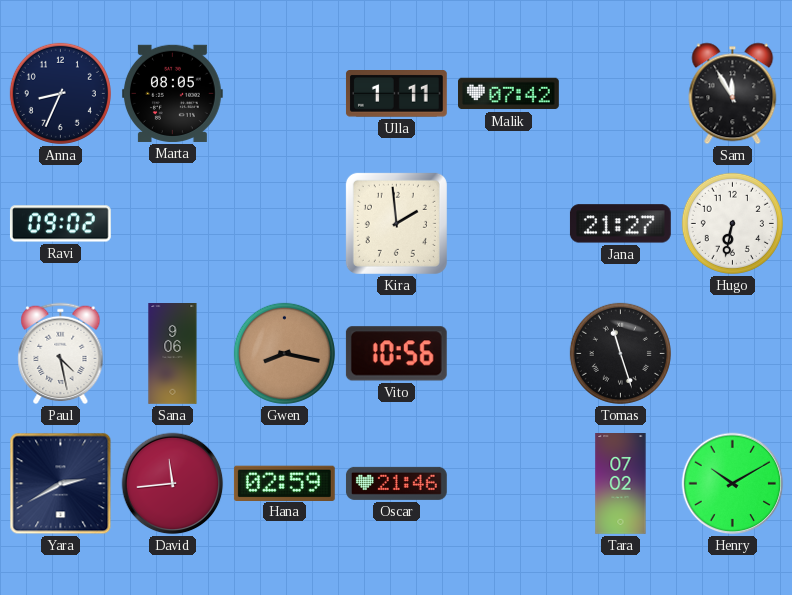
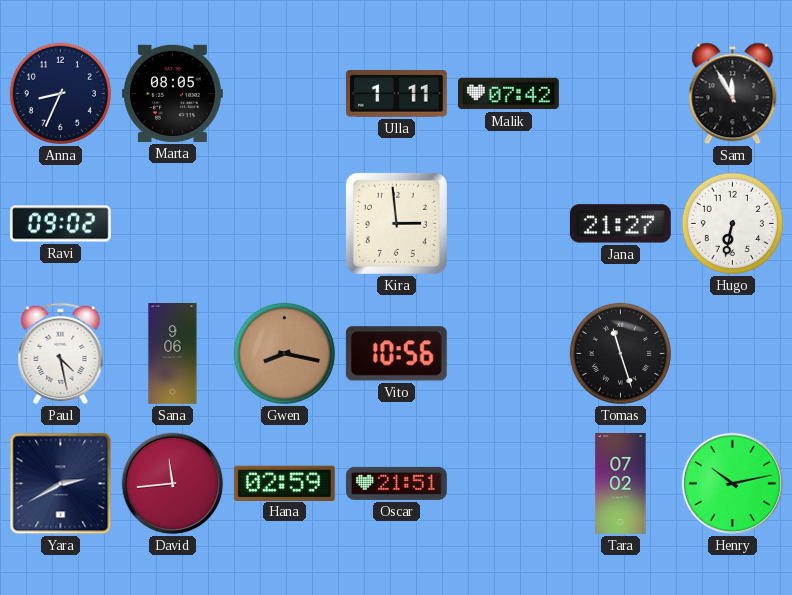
Kira: 1:59 -> 2:59
Oscar: 21:46 -> 21:51
Henry: 10:10 -> 10:13
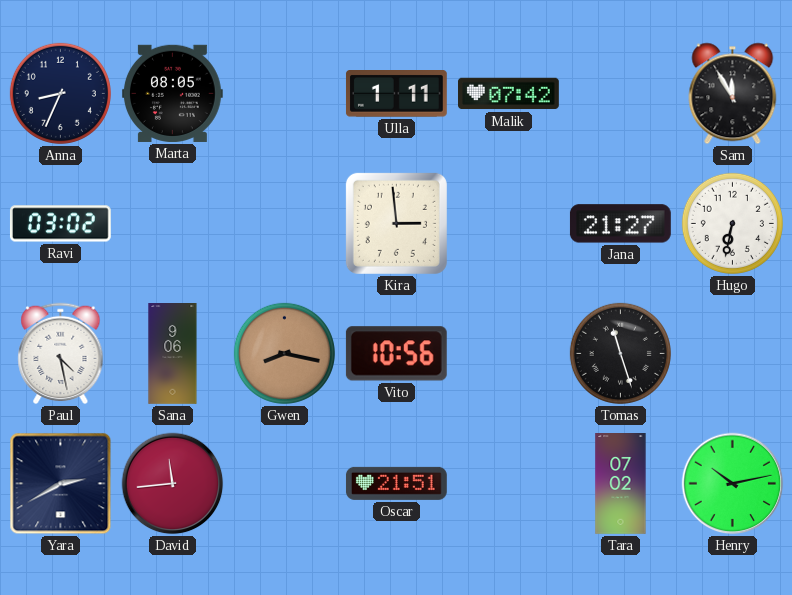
Ravi: 09:02 -> 03:02
Hana: 02:59 -> none
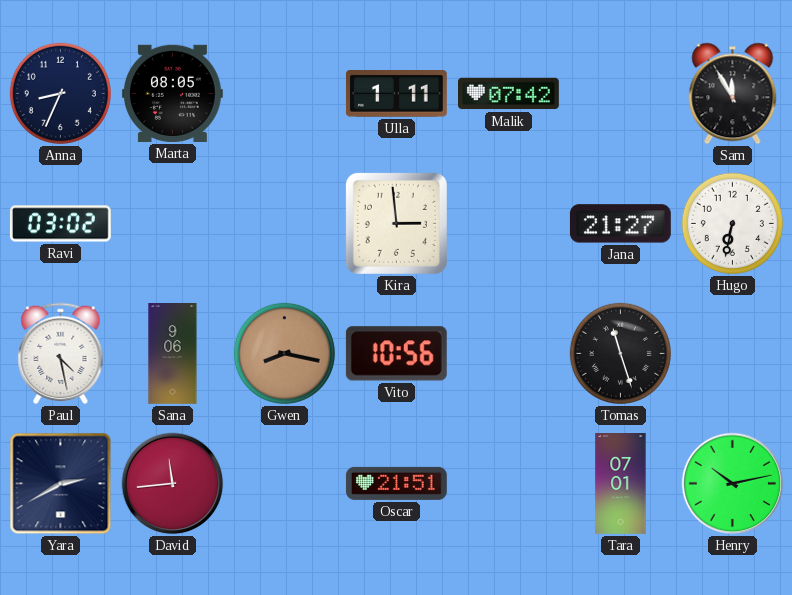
Tara: 07:02 -> 07:01
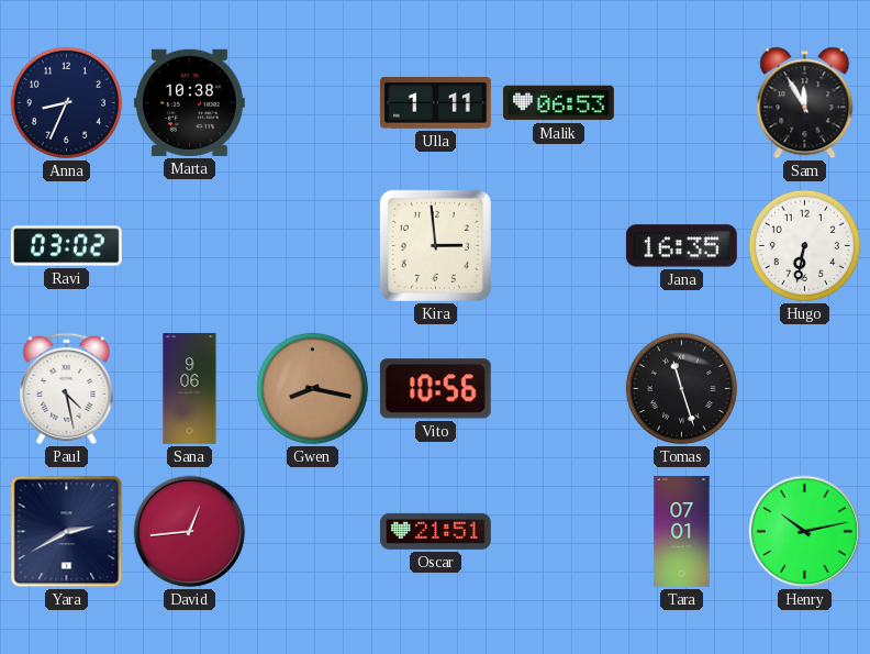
Marta: 08:05 -> 10:38
Malik: 07:42 -> 06:53
Jana: 21:27 -> 16:35
David: 11:44 -> 12:44
